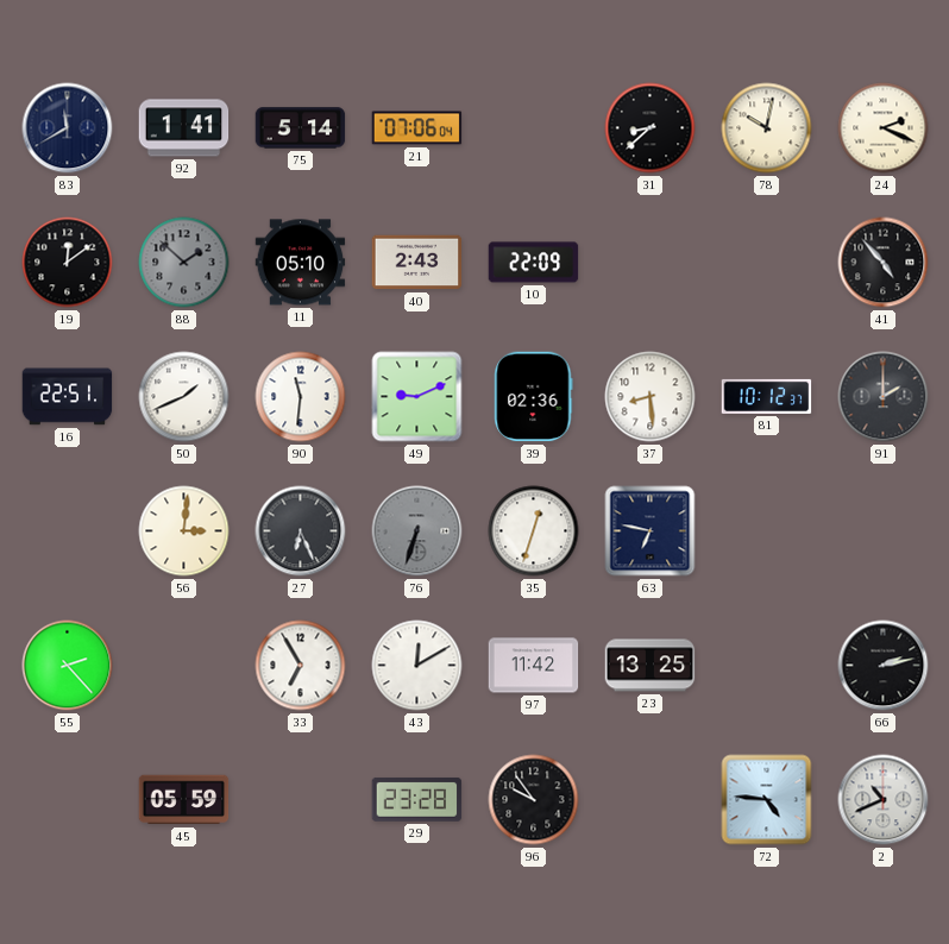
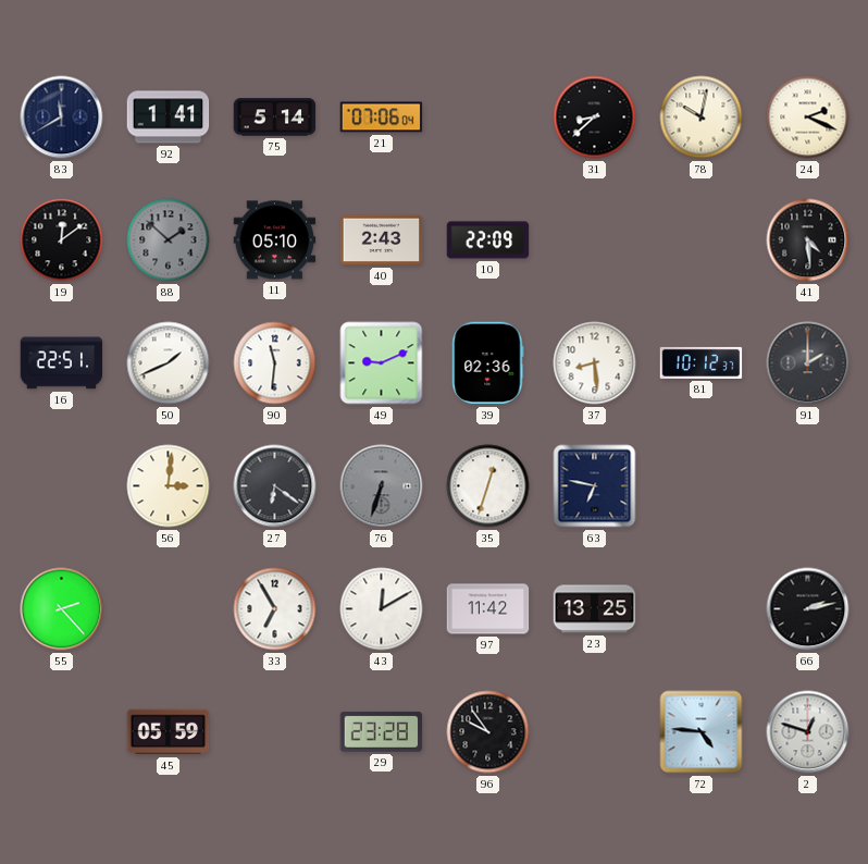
41: 4:53 -> 4:29
27: 6:26 -> 6:21
2: 10:41 -> 12:48
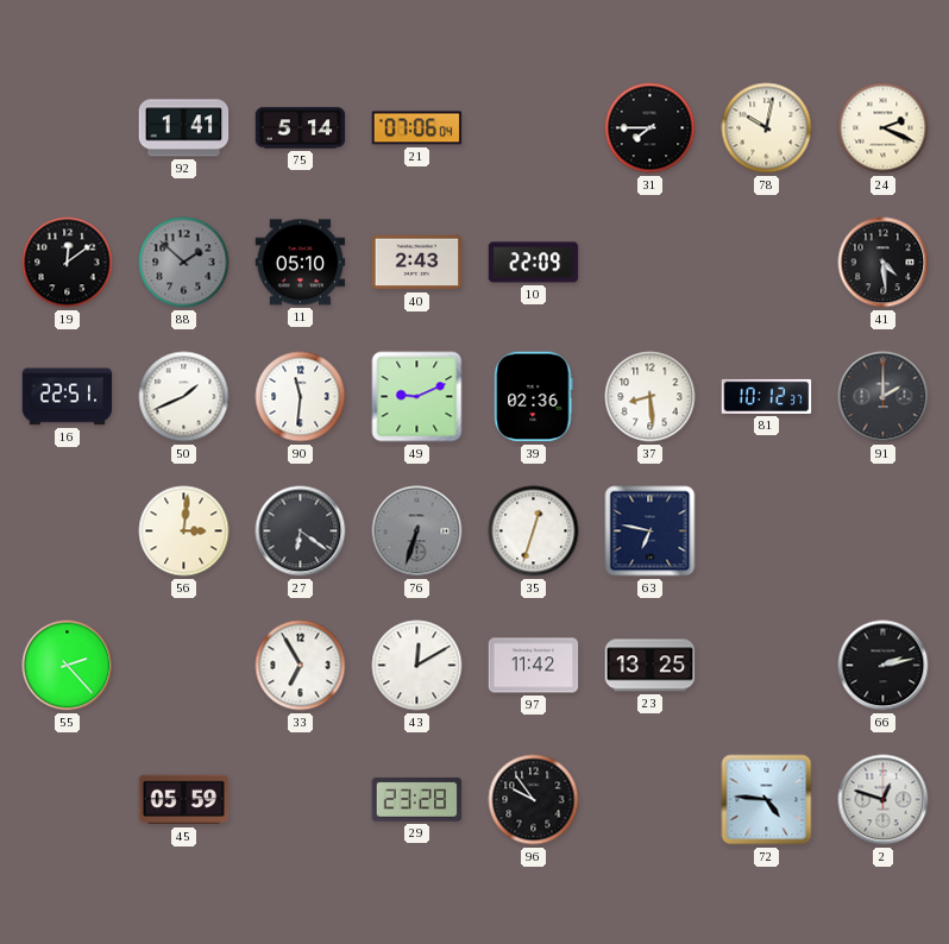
83: 11:40 -> none
31: 8:38 -> 7:45
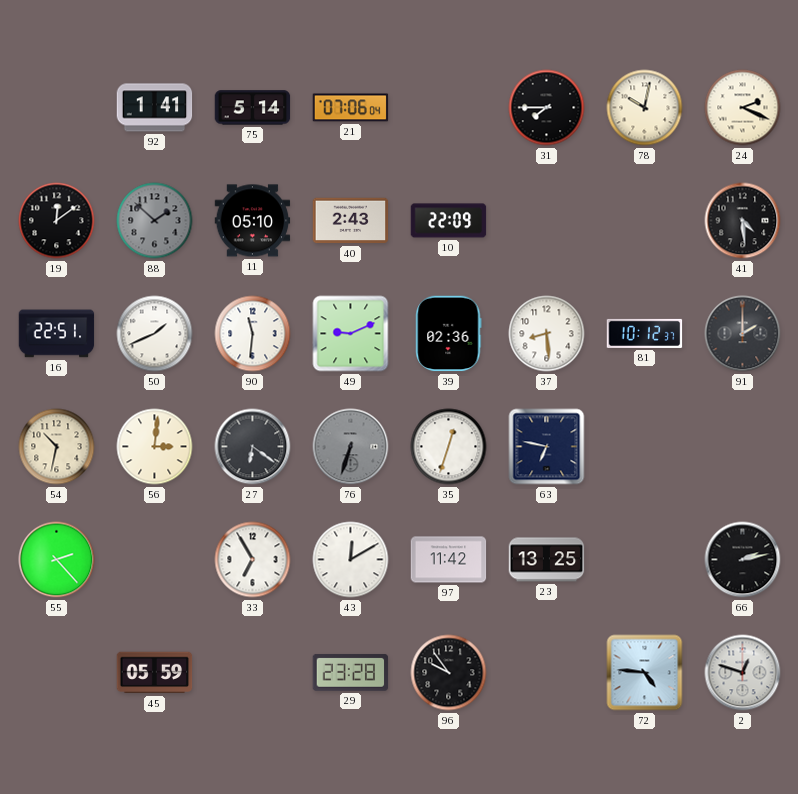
54: none -> 10:32
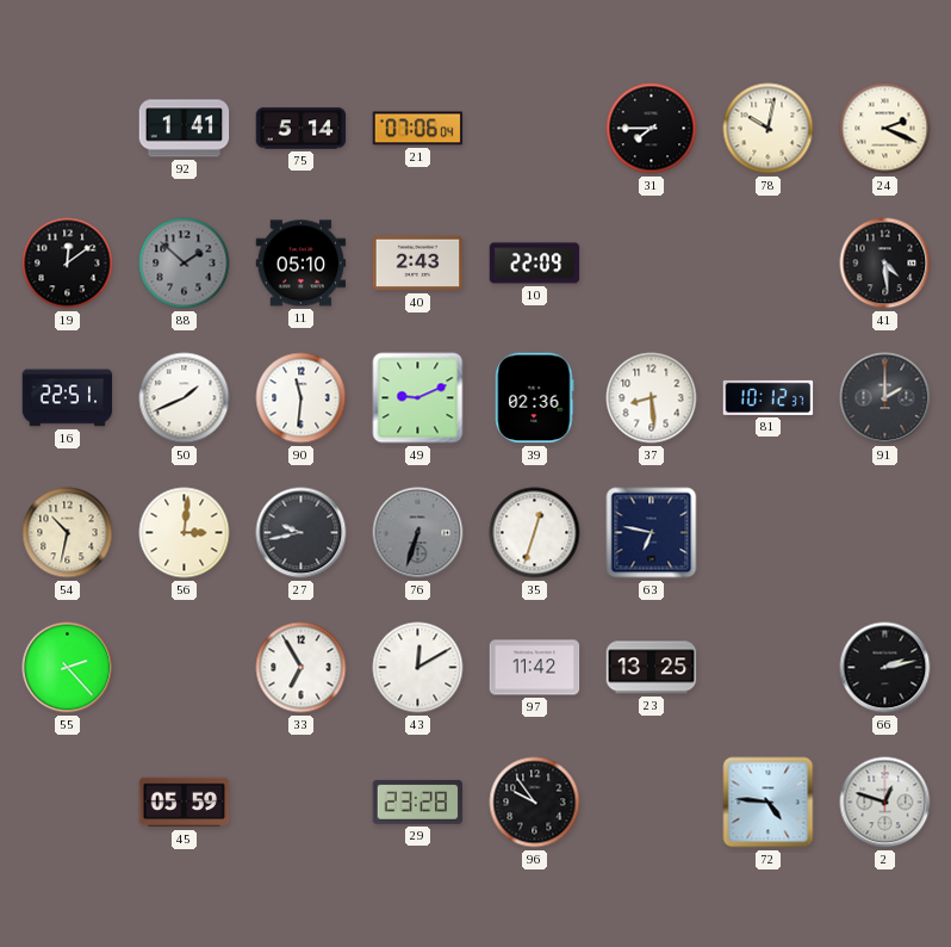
27: 6:21 -> 9:43
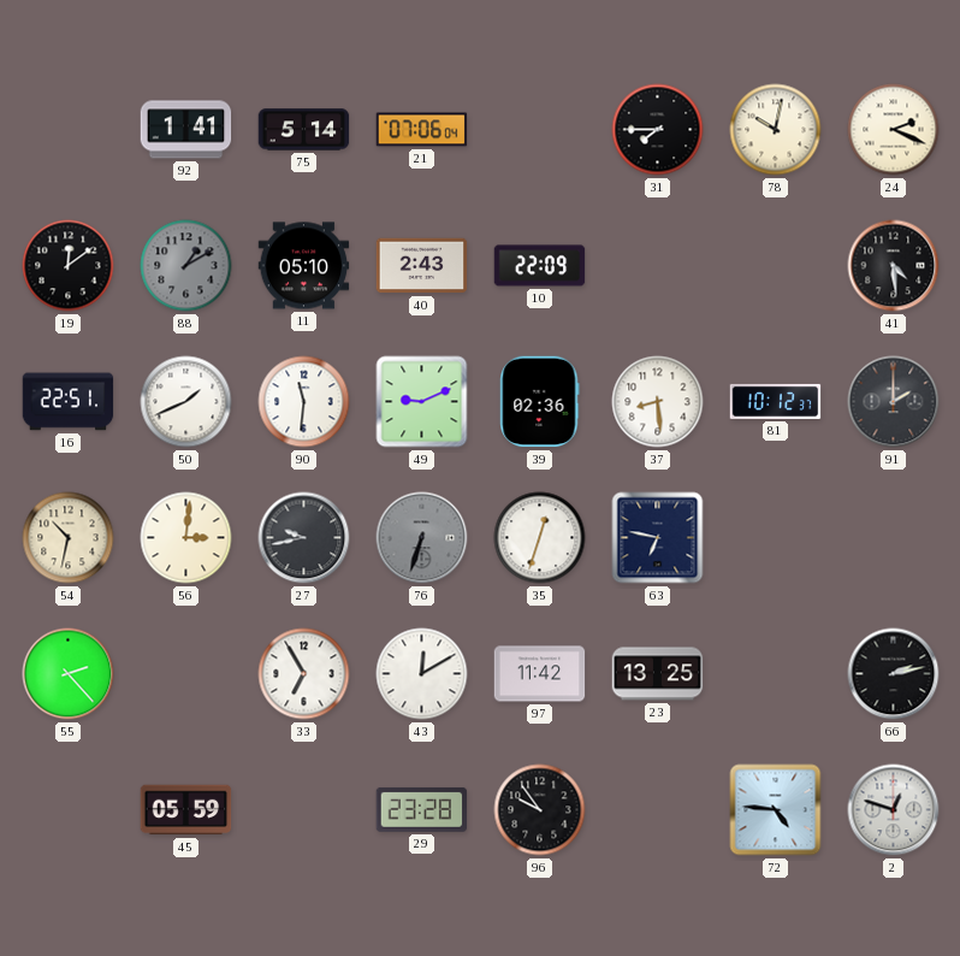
88: 1:52 -> 1:10
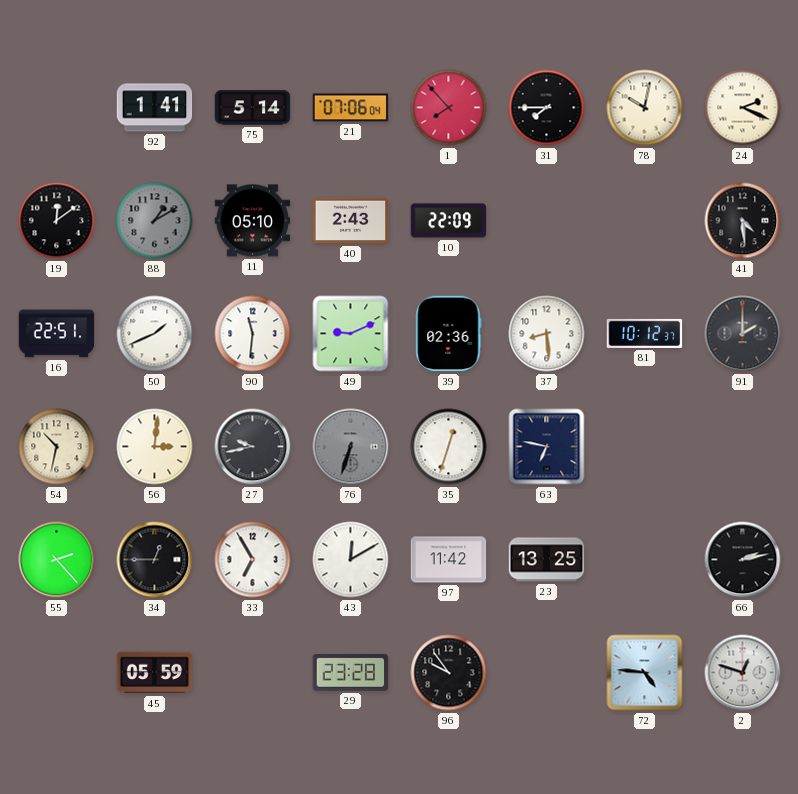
1: none -> 7:53
34: none -> 12:45
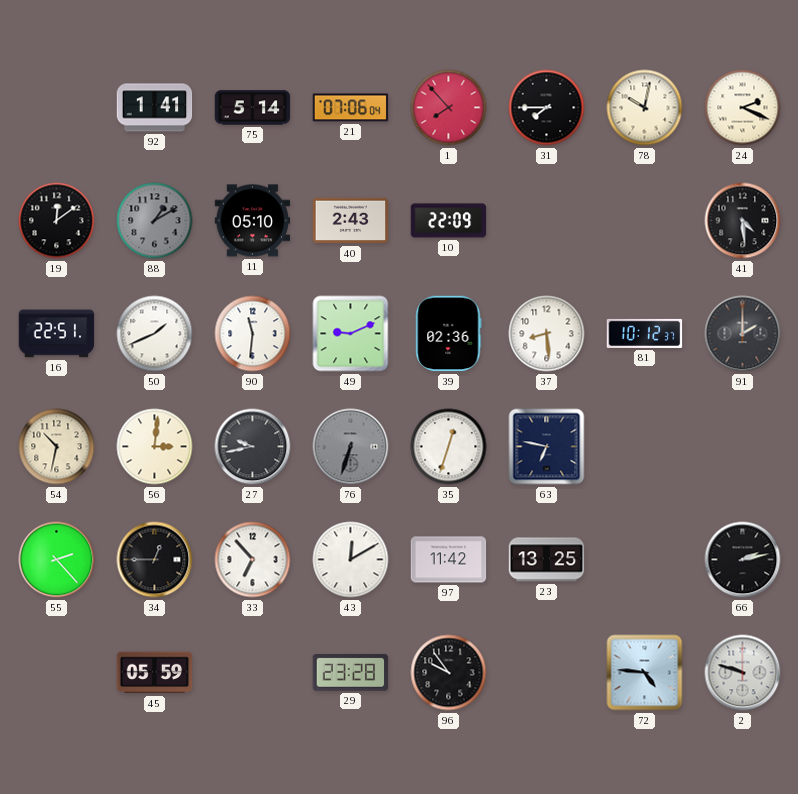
33: 6:55 -> 6:53
2: 12:48 -> 9:48
